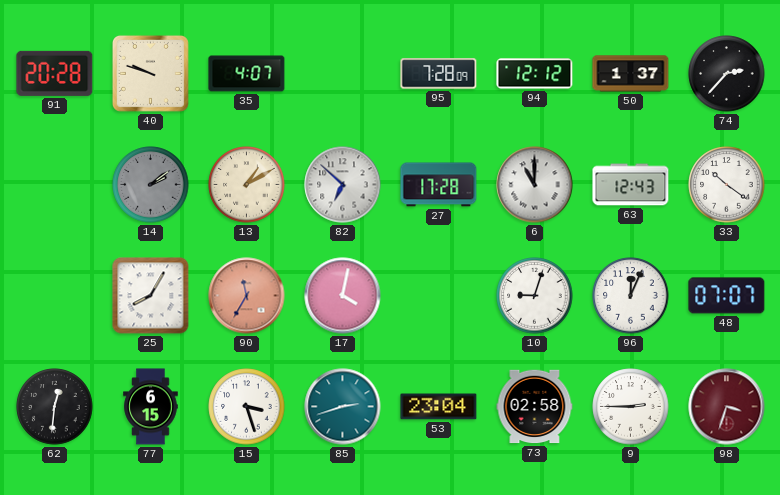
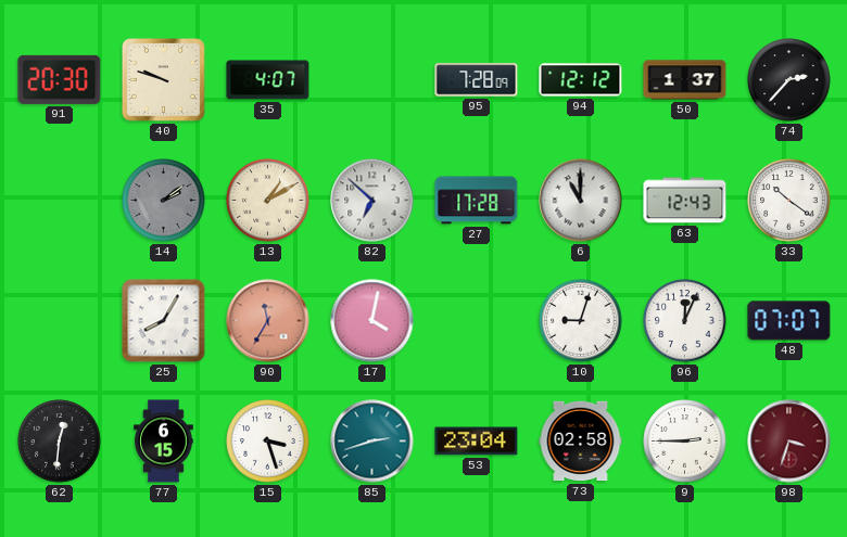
91: 20:28 -> 20:30
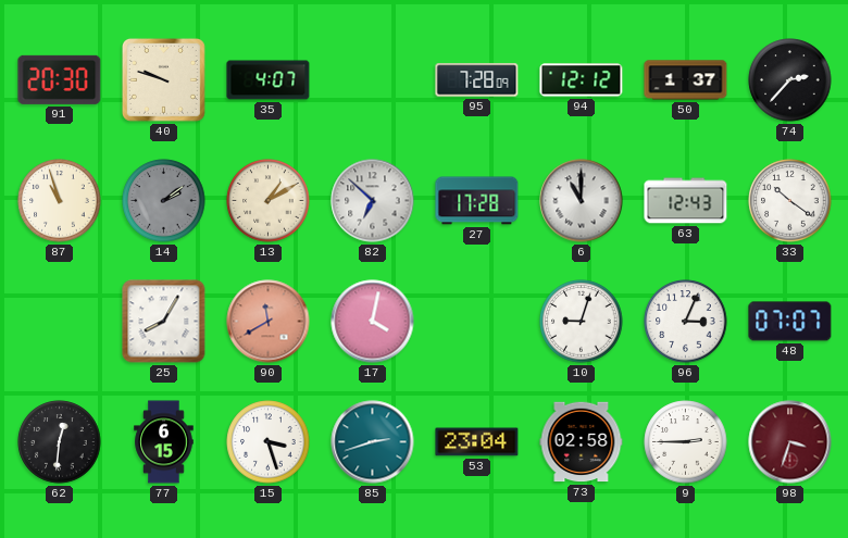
87: none -> 10:57
90: 11:35 -> 11:40
96: 12:04 -> 3:04
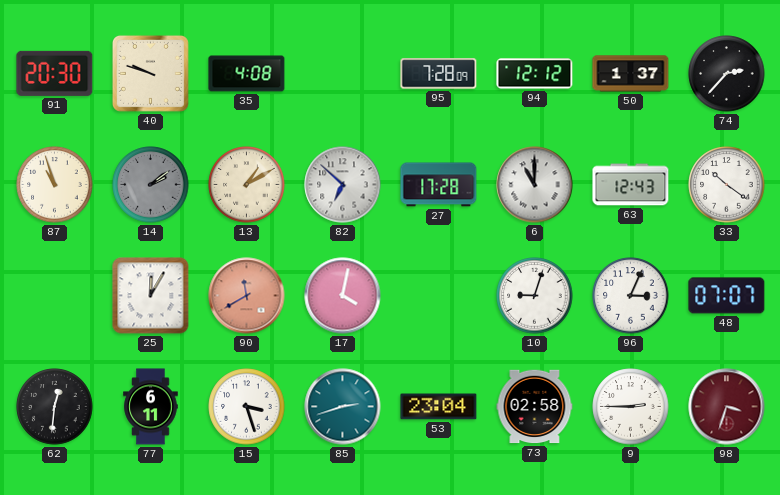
35: 4:07 -> 4:08
25: 8:05 -> 12:05
77: 6:15 -> 6:11
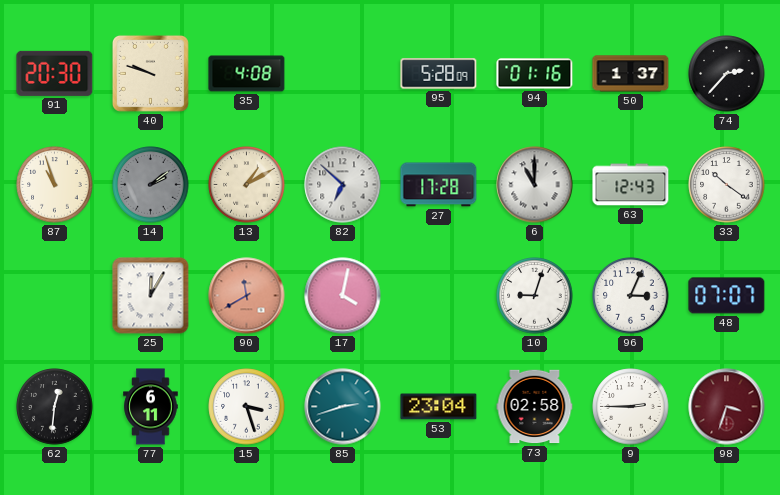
95: 7:28 -> 5:28
94: 12:12 -> 01:16
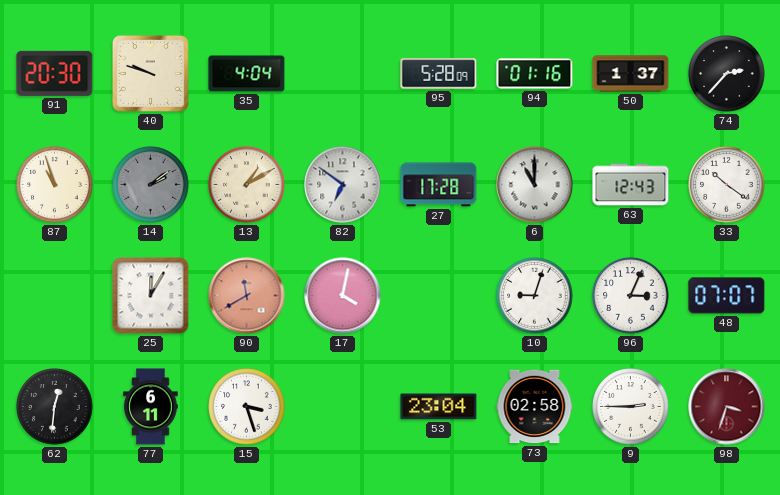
35: 4:08 -> 4:04
82: 6:52 -> 6:51
85: 2:42 -> none
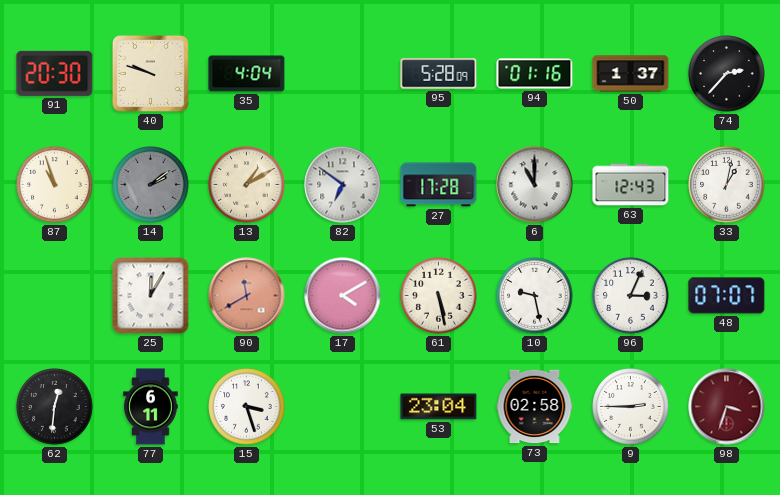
33: 10:21 -> 1:02
17: 4:02 -> 4:10
61: none -> 5:28
10: 9:03 -> 9:28
